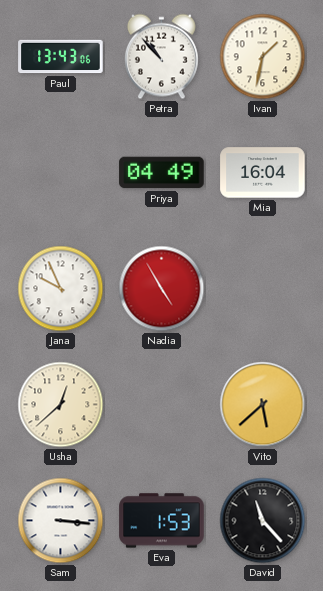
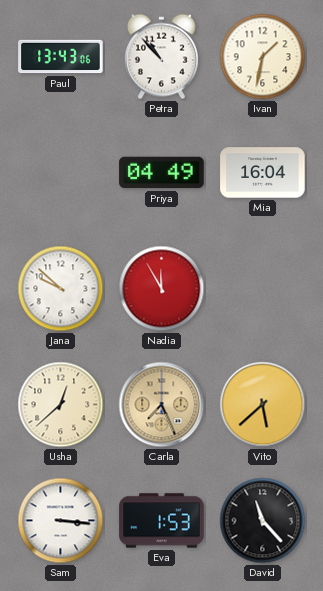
Jana: 9:56 -> 9:52
Nadia: 4:55 -> 11:55
Carla: none -> 7:26
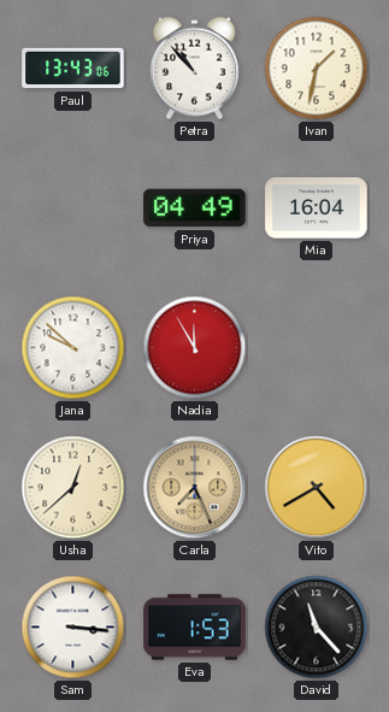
Vito: 5:38 -> 4:40
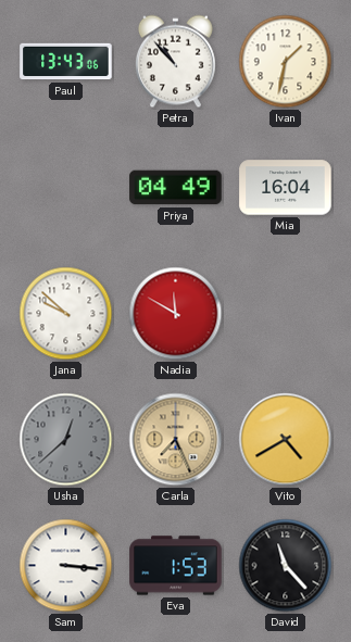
Nadia: 11:55 -> 11:50
Usha dial: cream -> grey
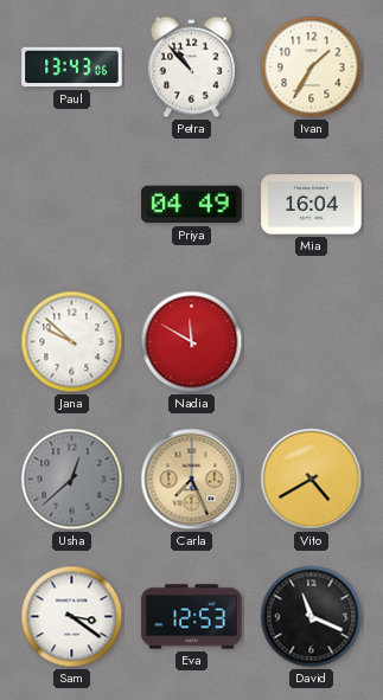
Ivan: 1:32 -> 1:35
Sam: 3:16 -> 3:21
Eva: 1:53 -> 12:53
David: 11:23 -> 11:19
